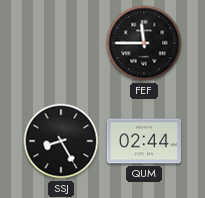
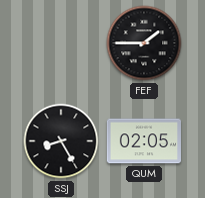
FEF: 11:45 -> 1:45
QUM: 02:44 -> 02:05
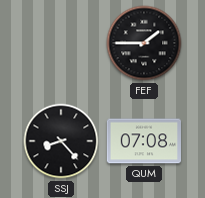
SSJ: 8:25 -> 8:23
QUM: 02:05 -> 07:08
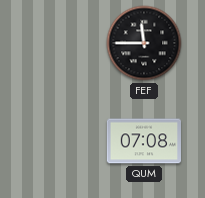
FEF: 1:45 -> 11:45
SSJ: 8:23 -> none
